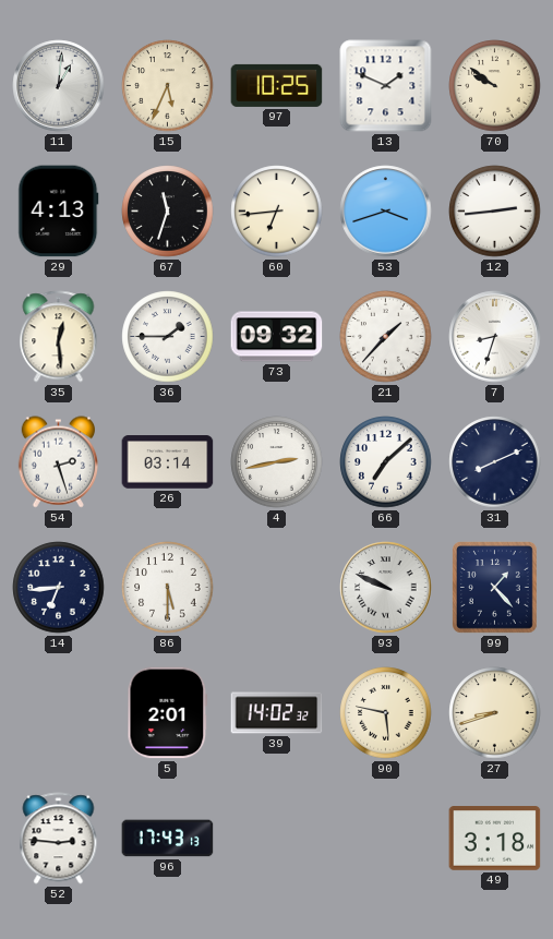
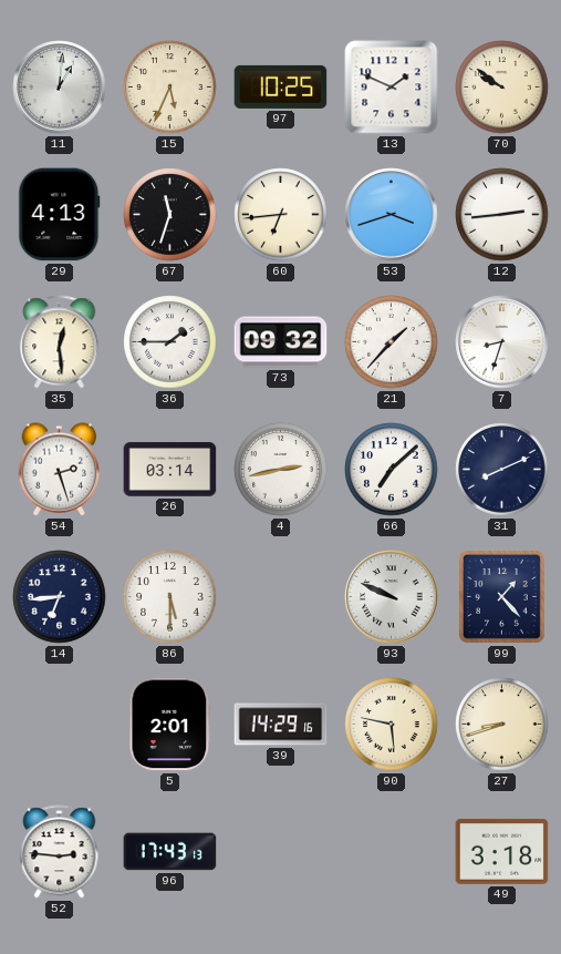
39: 14:02 -> 14:29
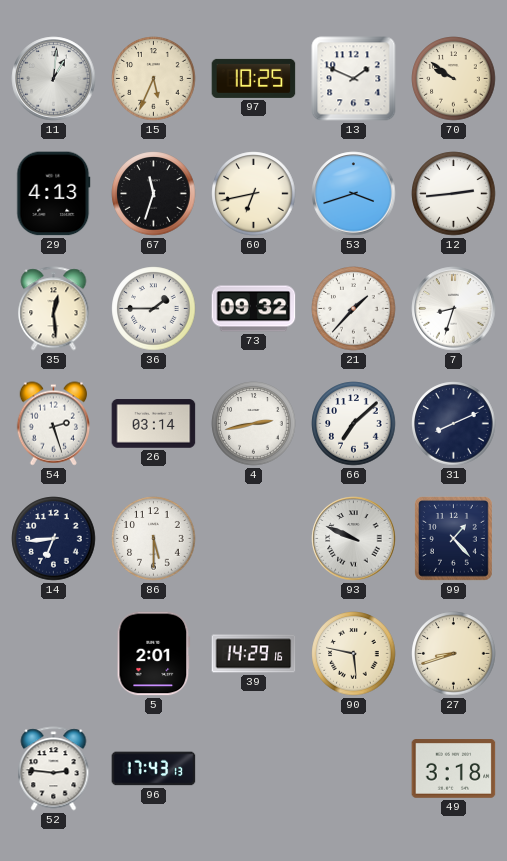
60: 6:44 -> 6:43
